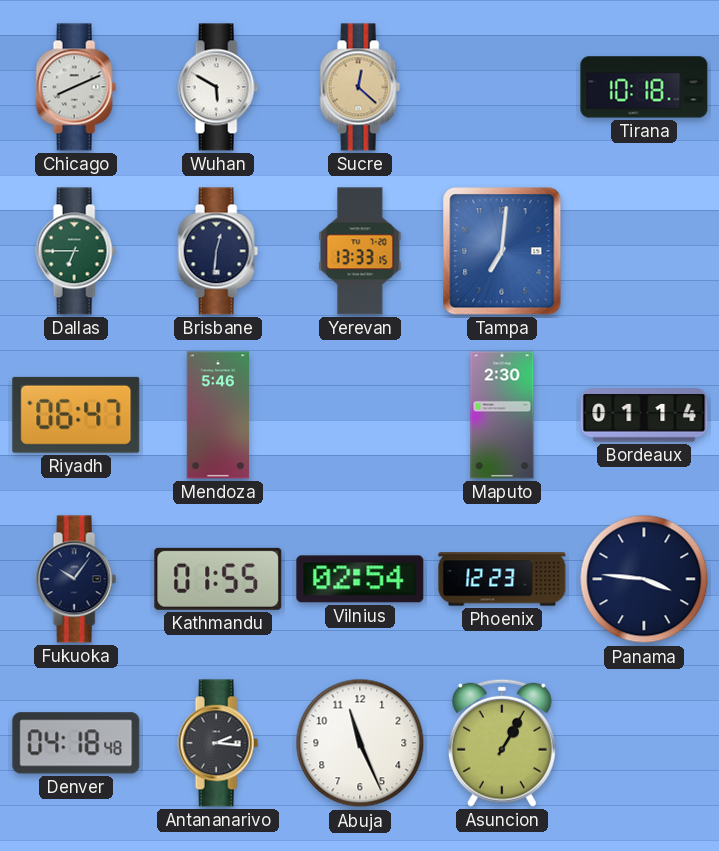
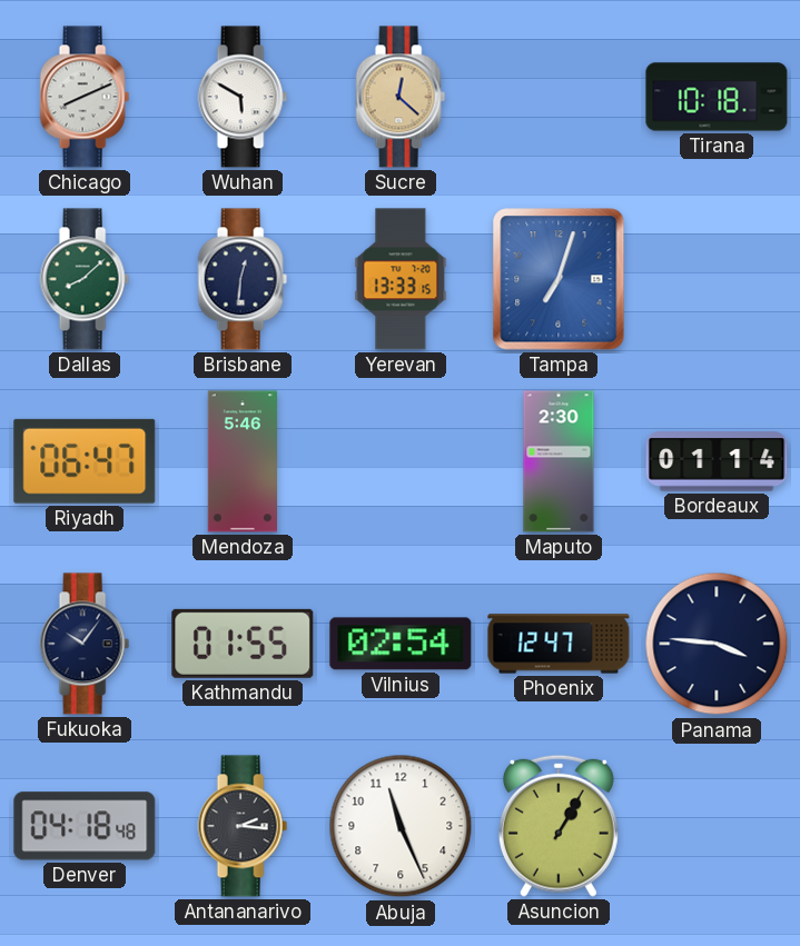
Dallas: 6:45 -> 8:08
Tampa: 7:01 -> 7:03
Phoenix: 12:23 -> 12:47
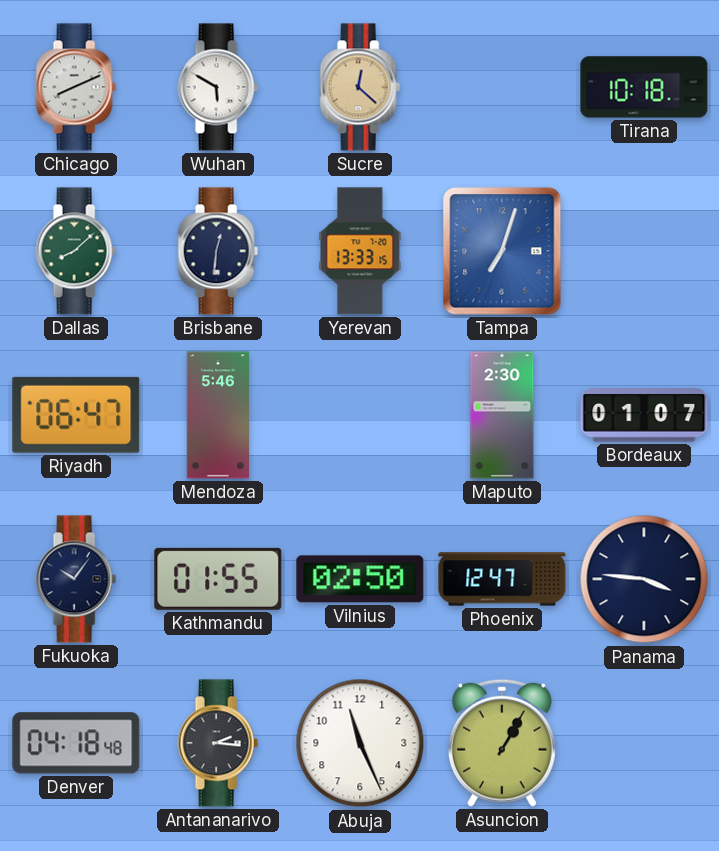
Bordeaux: 01:14 -> 01:07
Vilnius: 02:54 -> 02:50
